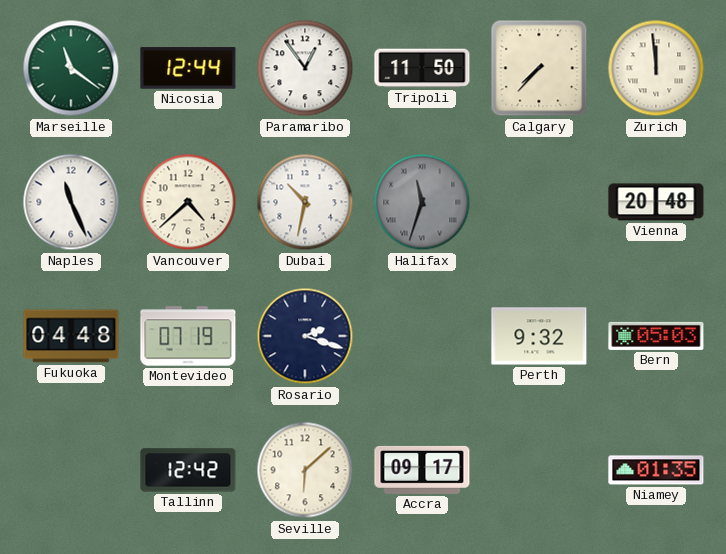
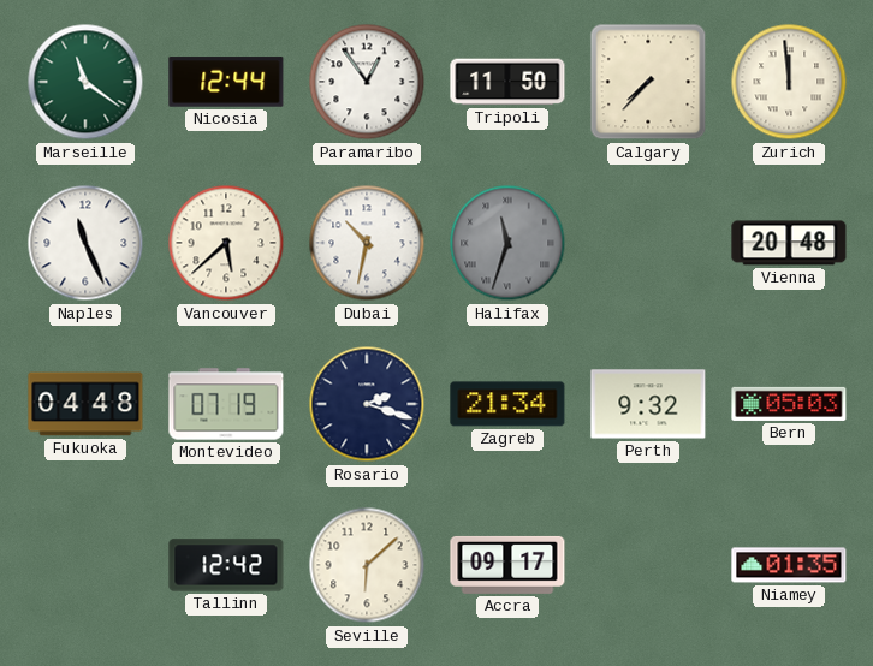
Vancouver: 4:38 -> 5:38
Zagreb: none -> 21:34
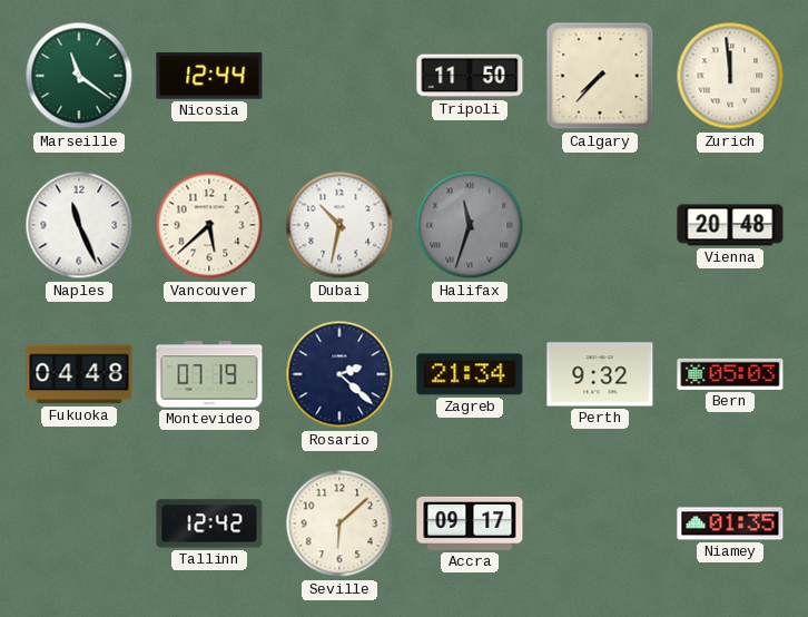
Paramaribo: 12:54 -> none
Rosario: 2:18 -> 2:22
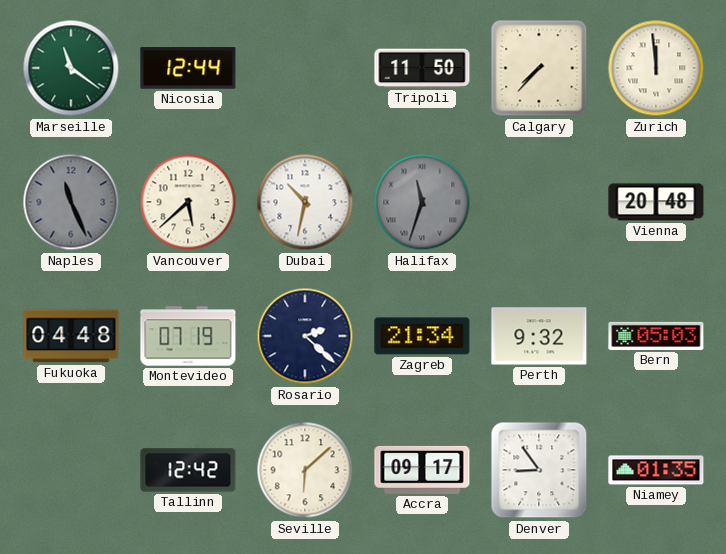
Naples dial: white -> grey
Denver: none -> 8:54
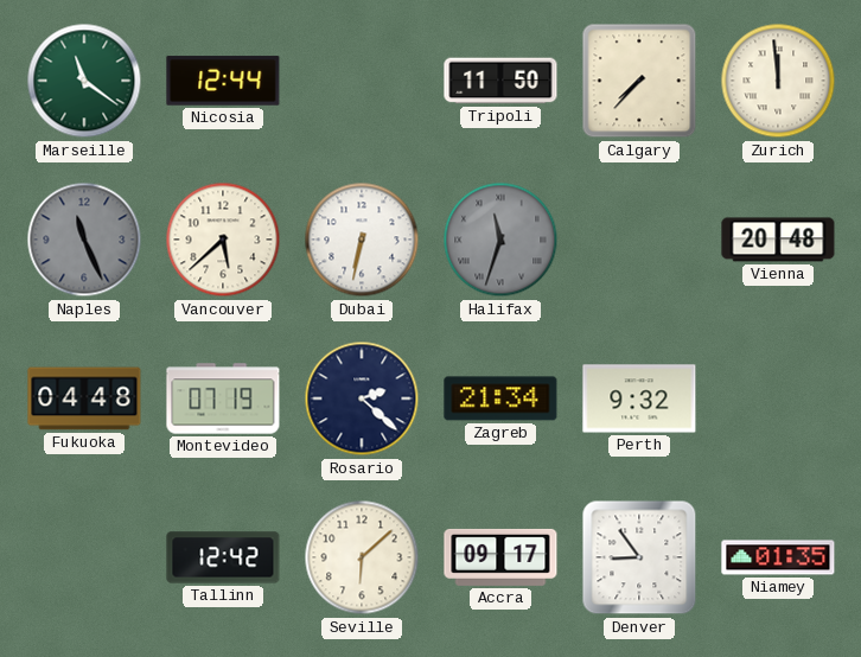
Dubai: 10:32 -> 6:32
Bern: 05:03 -> none
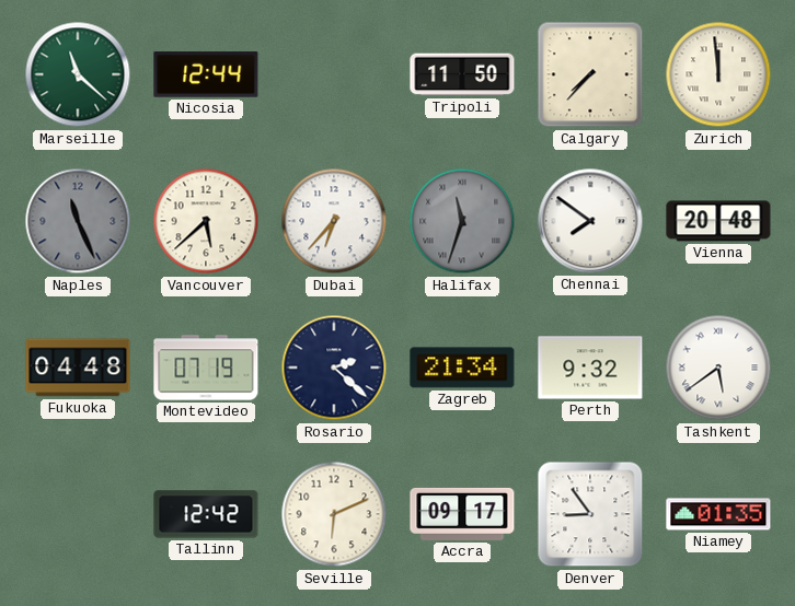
Marseille: 11:21 -> 11:22
Dubai: 6:32 -> 6:37
Chennai: none -> 7:51
Tashkent: none -> 5:39
Seville: 6:08 -> 6:11
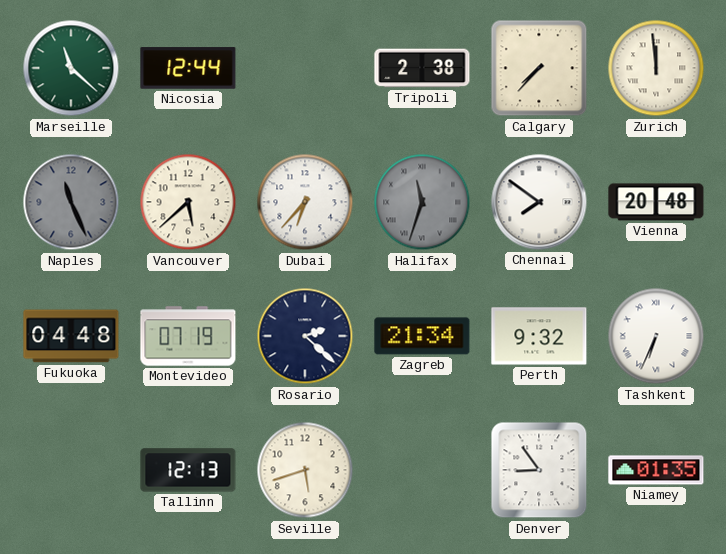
Tripoli: 11:50 -> 2:38
Tashkent: 5:39 -> 6:34
Tallinn: 12:42 -> 12:13
Seville: 6:11 -> 5:42
Accra: 09:17 -> none
